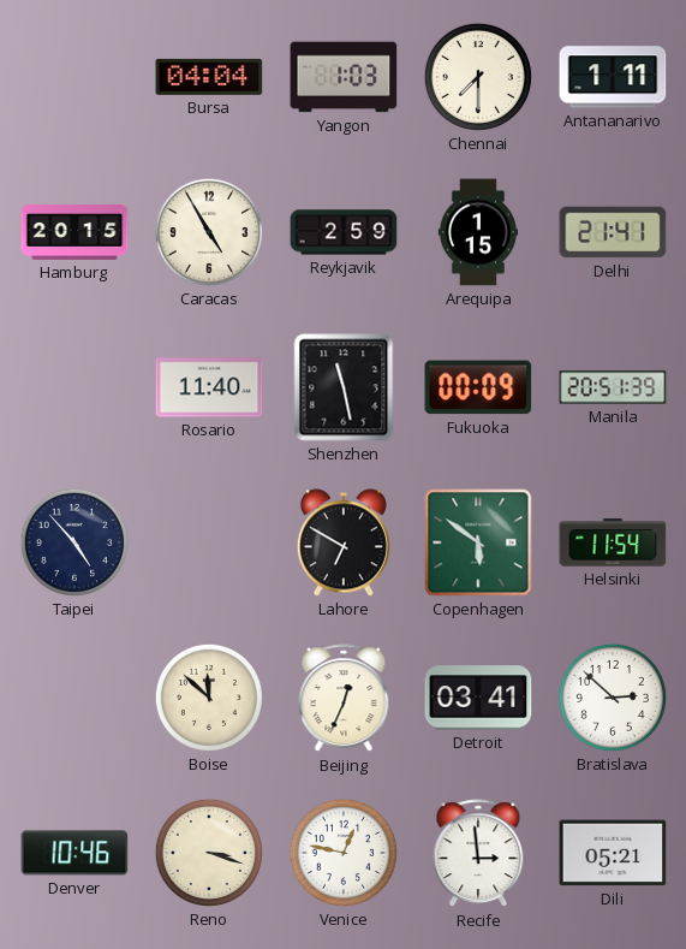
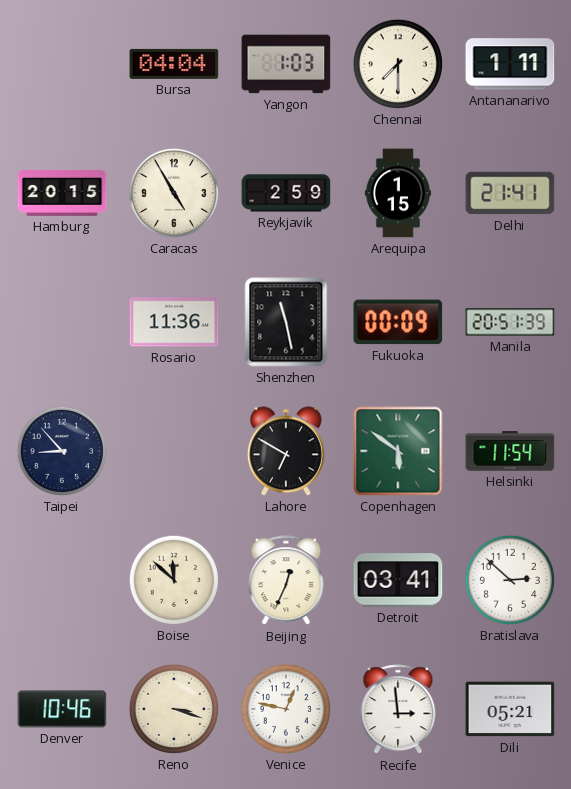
Rosario: 11:40 -> 11:36
Taipei: 4:53 -> 8:53
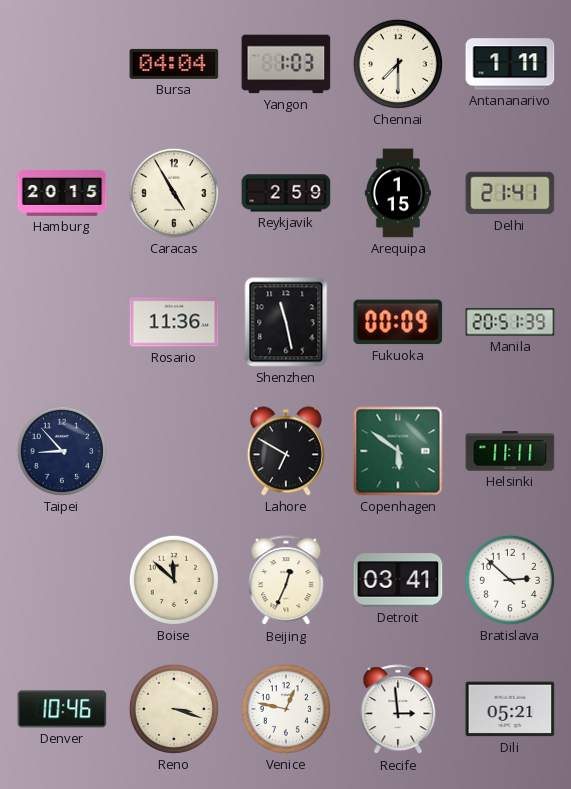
Helsinki: 11:54 -> 11:11
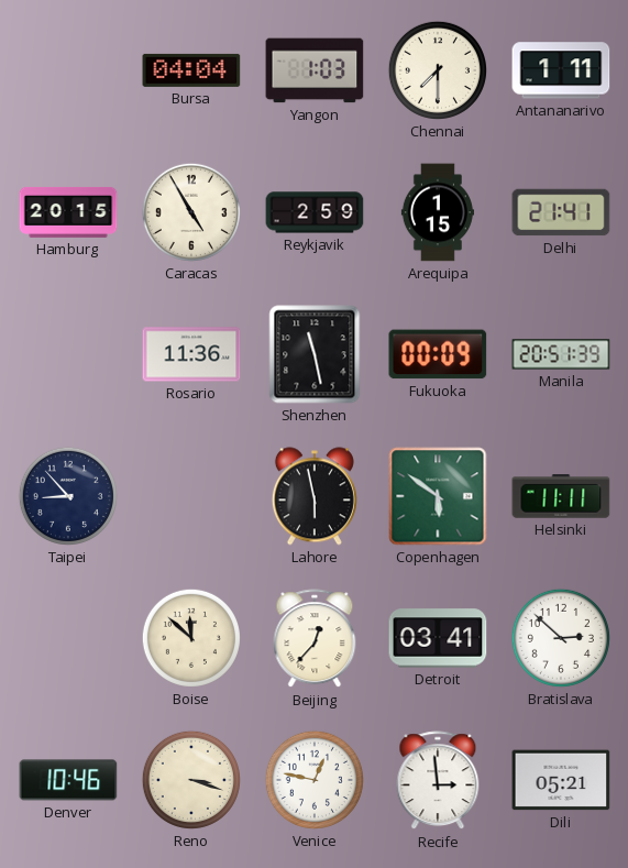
Lahore: 6:50 -> 5:58
Beijing: 12:34 -> 12:37
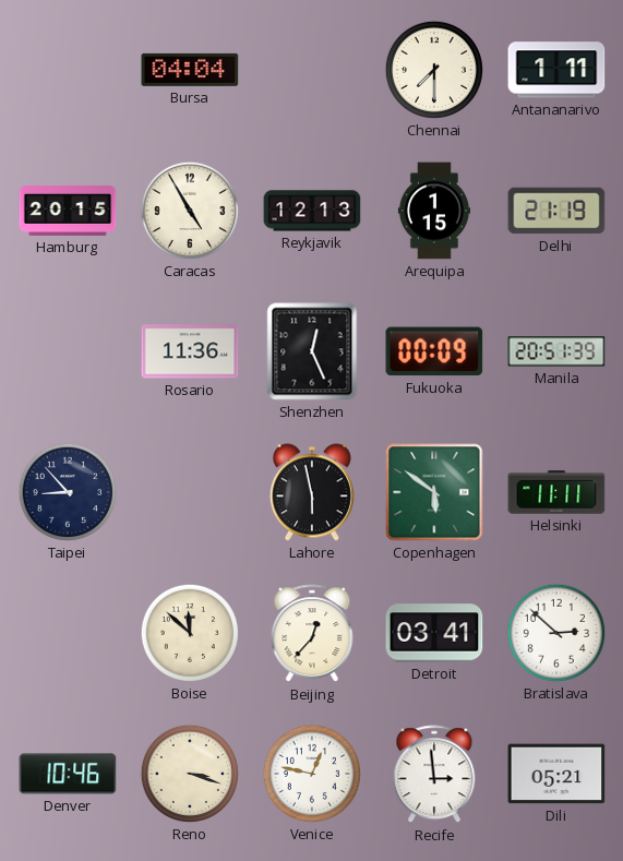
Yangon: 1:03 -> none
Reykjavik: 2:59 -> 12:13
Delhi: 21:41 -> 21:19
Shenzhen: 11:28 -> 12:26
